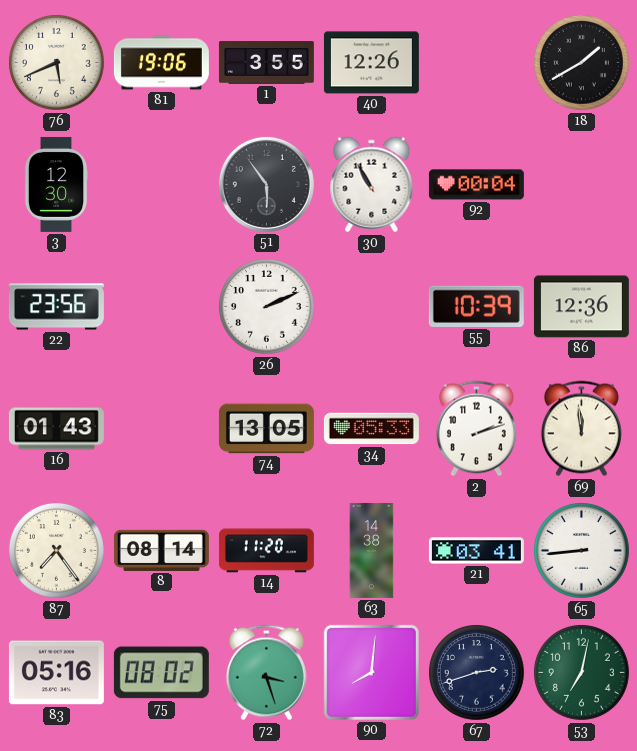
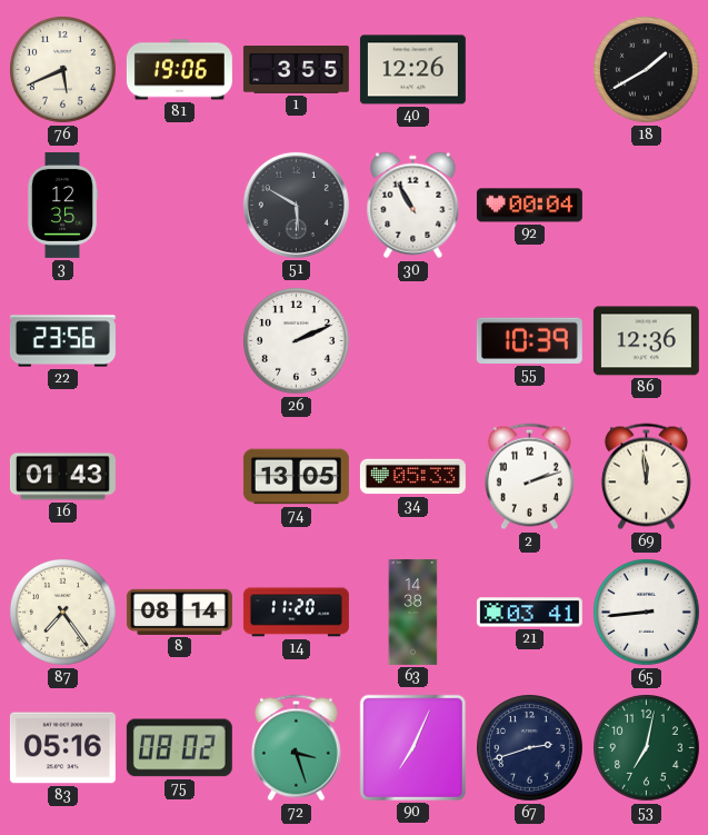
3: 12:30 -> 12:35
51: 5:54 -> 5:50
90: 8:01 -> 7:04
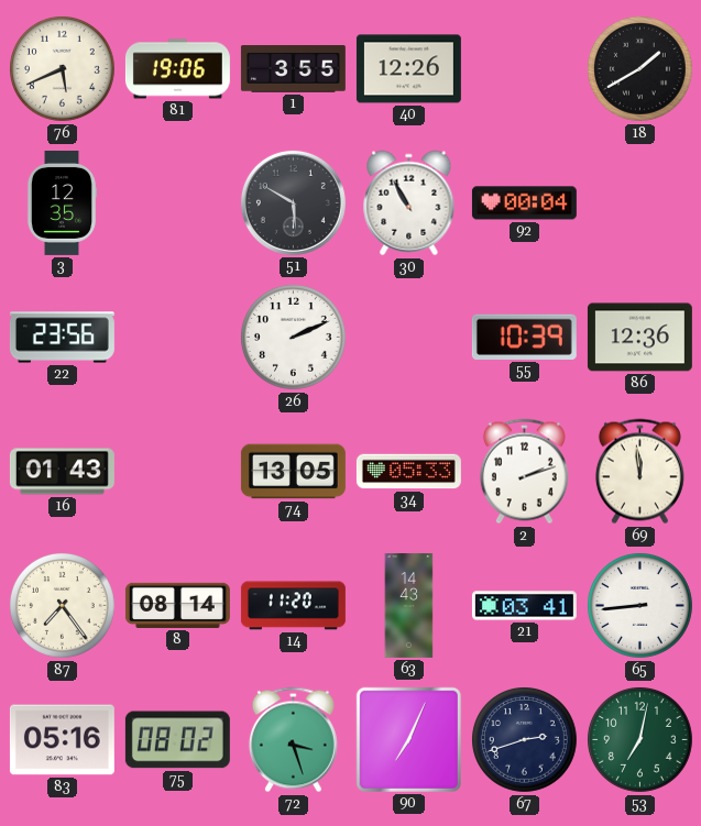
63: 14:38 -> 14:43
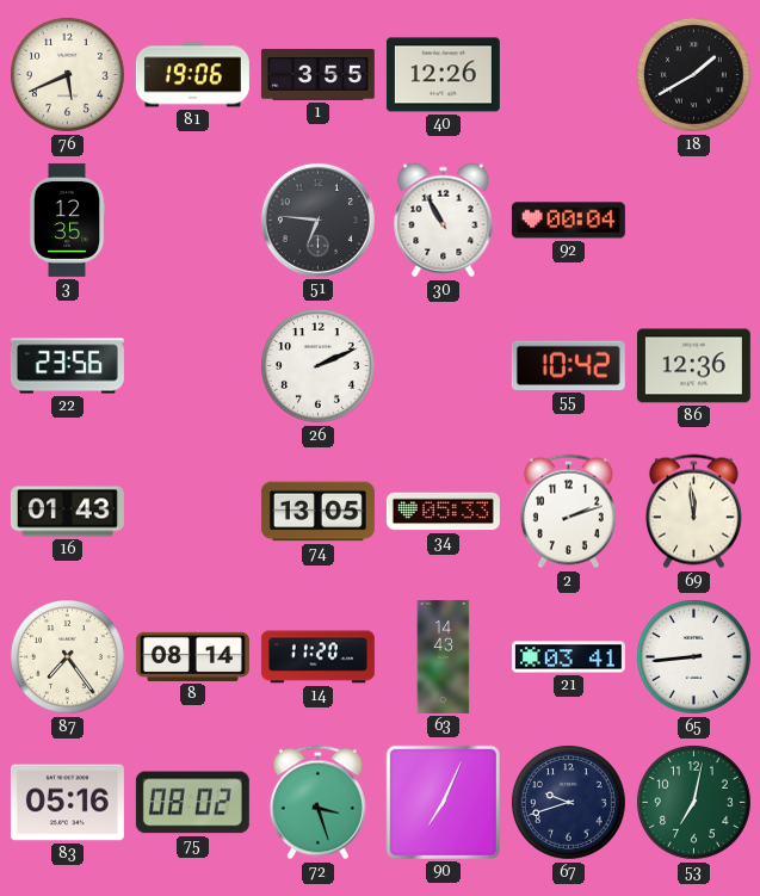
51: 5:50 -> 6:46
55: 10:39 -> 10:42
67: 2:42 -> 9:42
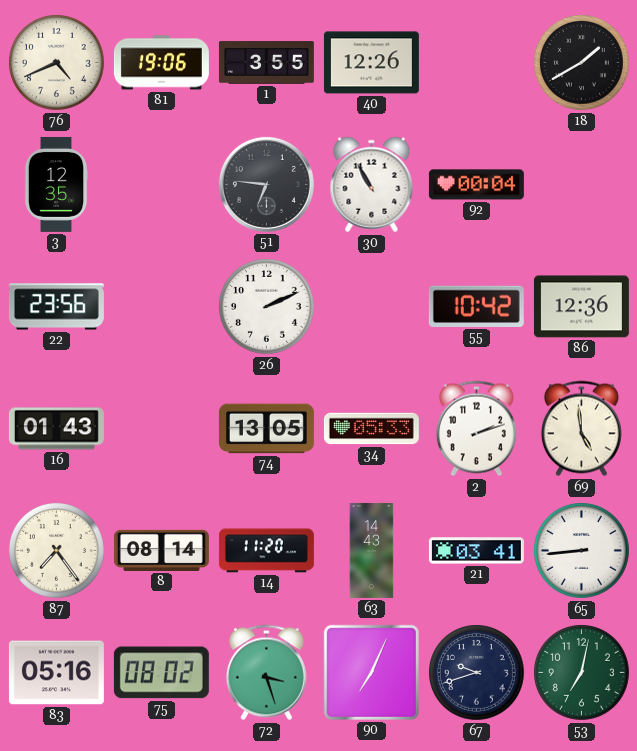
76: 5:41 -> 4:41
69: 11:59 -> 4:59
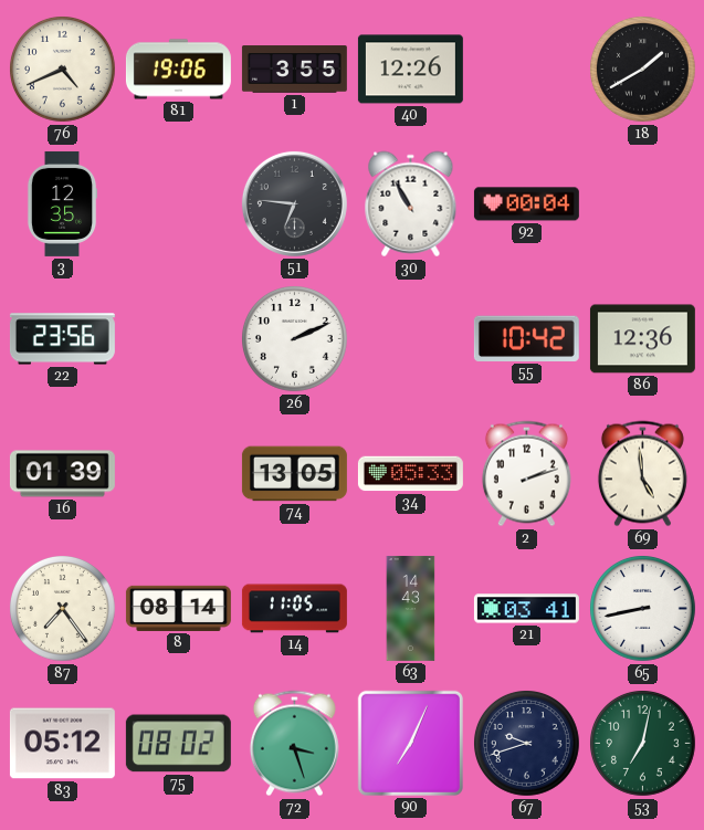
16: 01:43 -> 01:39
14: 11:20 -> 11:05
65: 8:44 -> 8:43
83: 05:16 -> 05:12
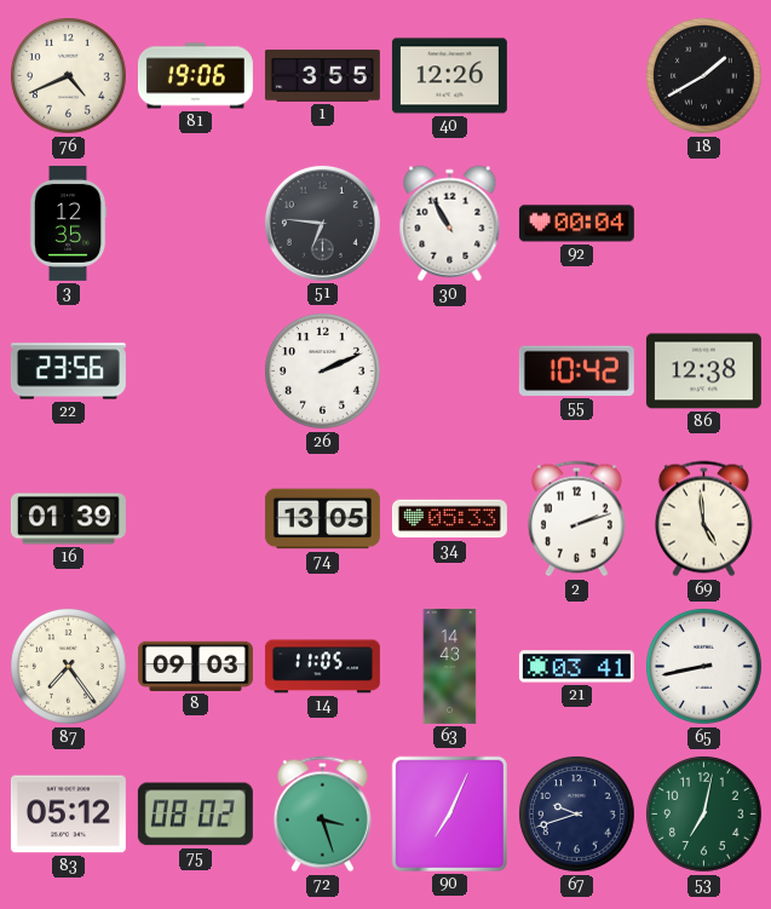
86: 12:36 -> 12:38
8: 08:14 -> 09:03
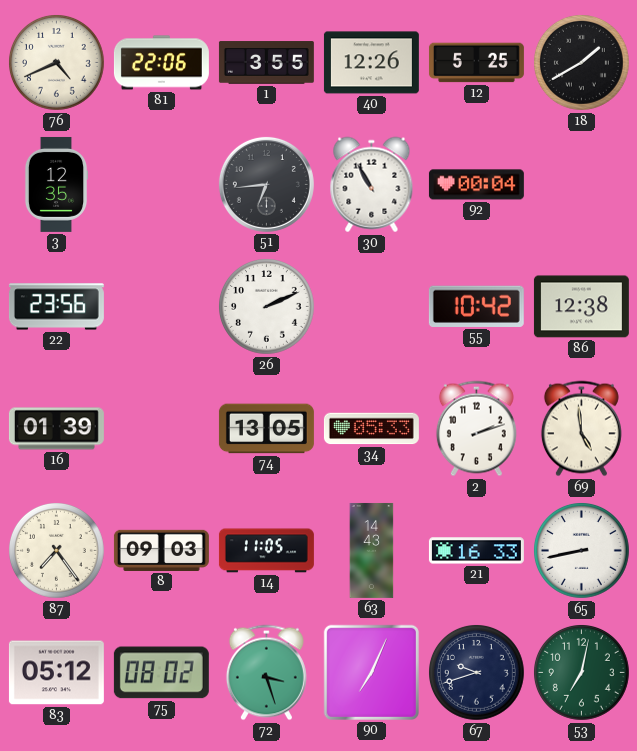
81: 19:06 -> 22:06
12: none -> 5:25
51: 6:46 -> 6:44
21: 03:41 -> 16:33
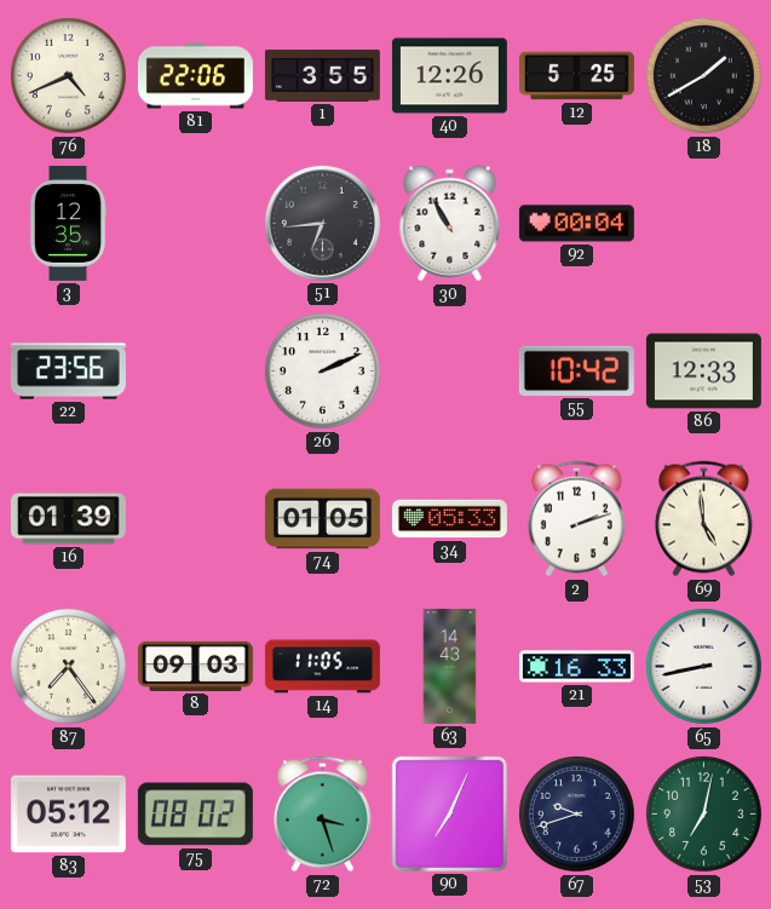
86: 12:38 -> 12:33
74: 13:05 -> 01:05
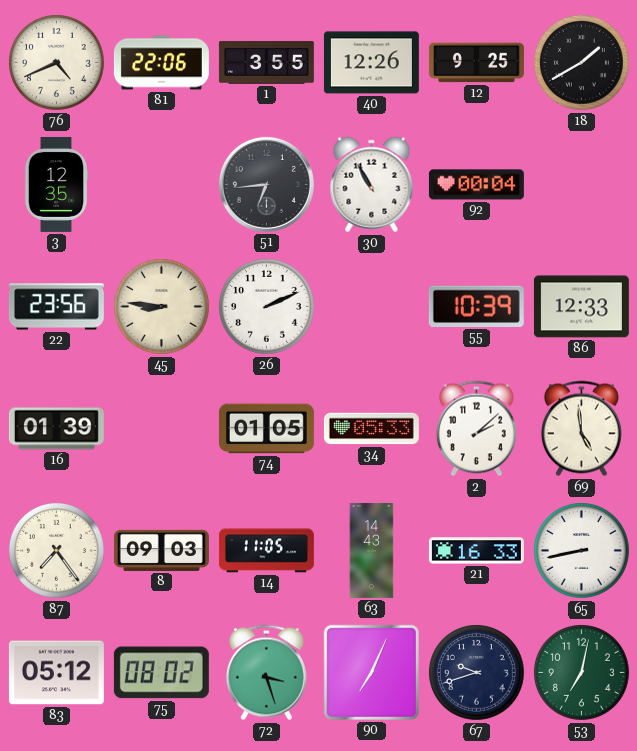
12: 5:25 -> 9:25
45: none -> 8:46
55: 10:42 -> 10:39
2: 2:12 -> 2:08
